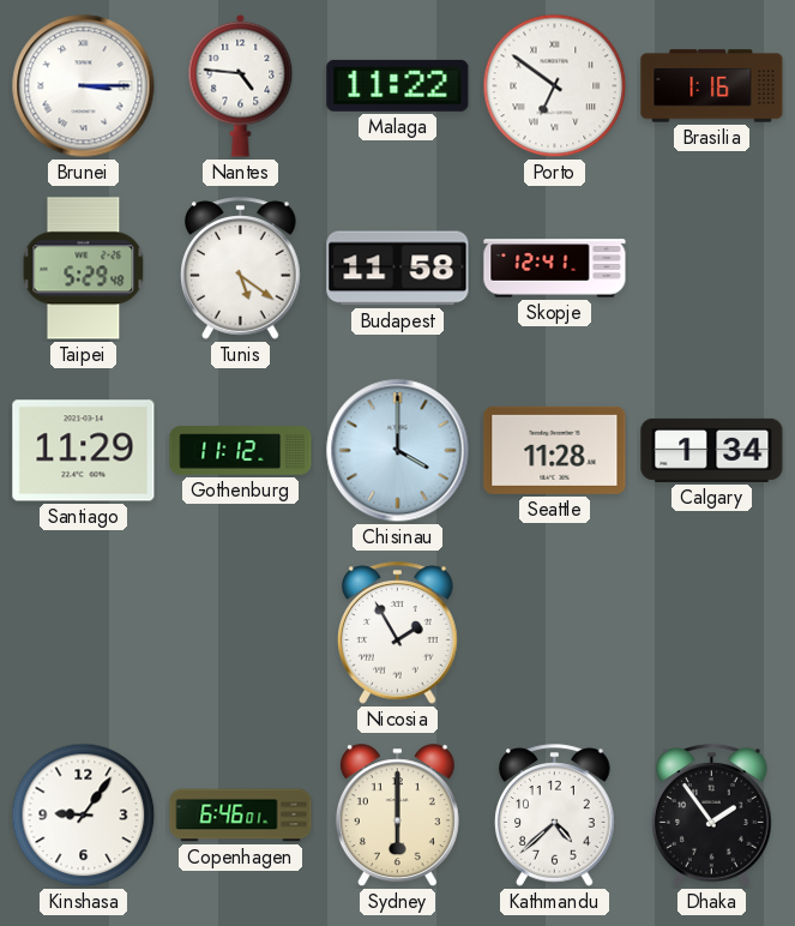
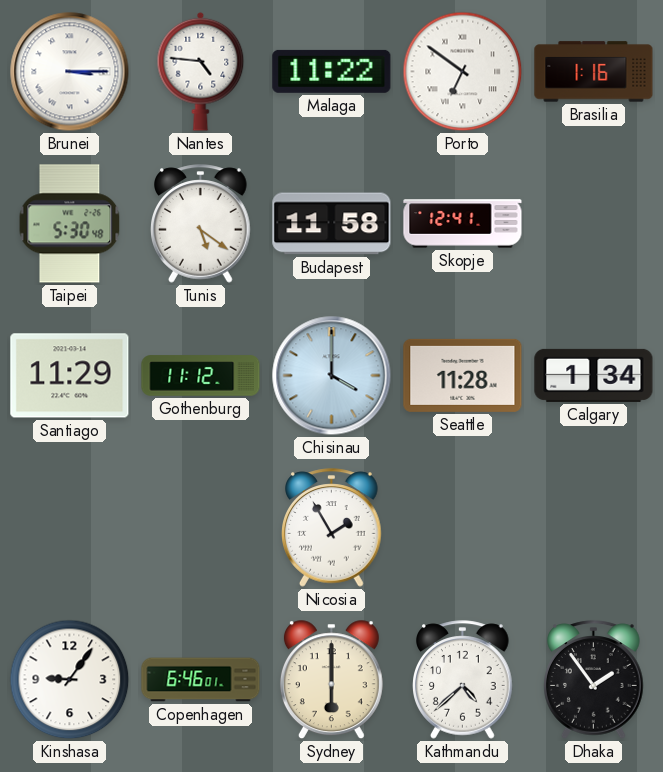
Taipei: 5:29 -> 5:30
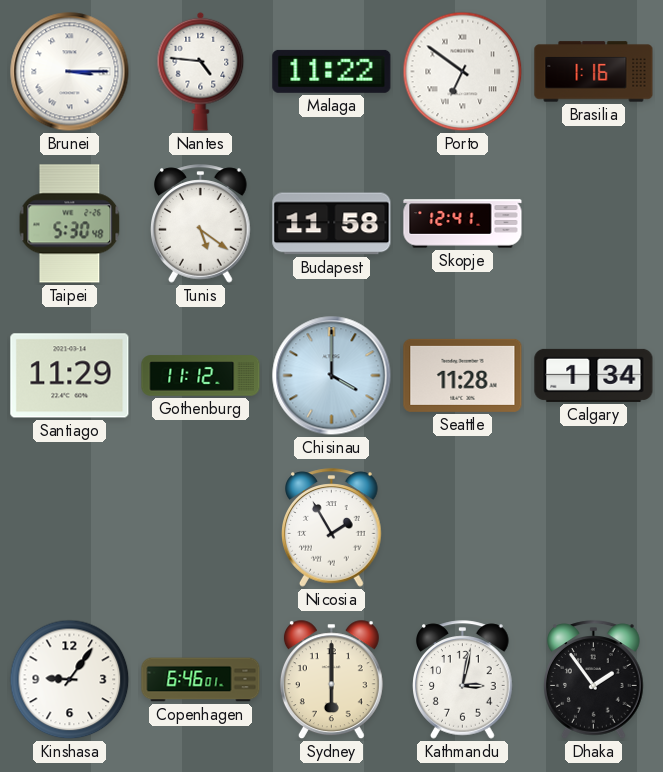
Kathmandu: 4:38 -> 3:02
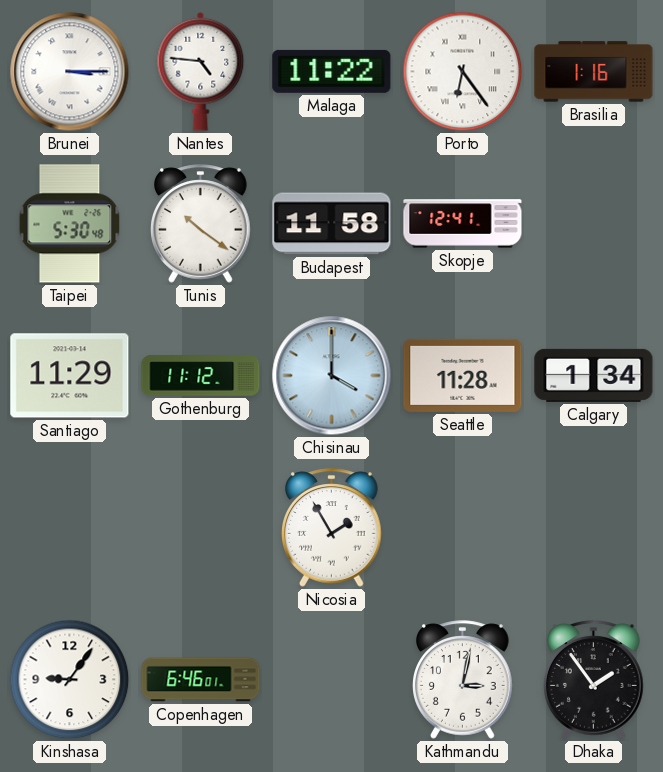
Porto: 6:51 -> 6:24
Tunis: 5:21 -> 10:21
Sydney: 6:00 -> none
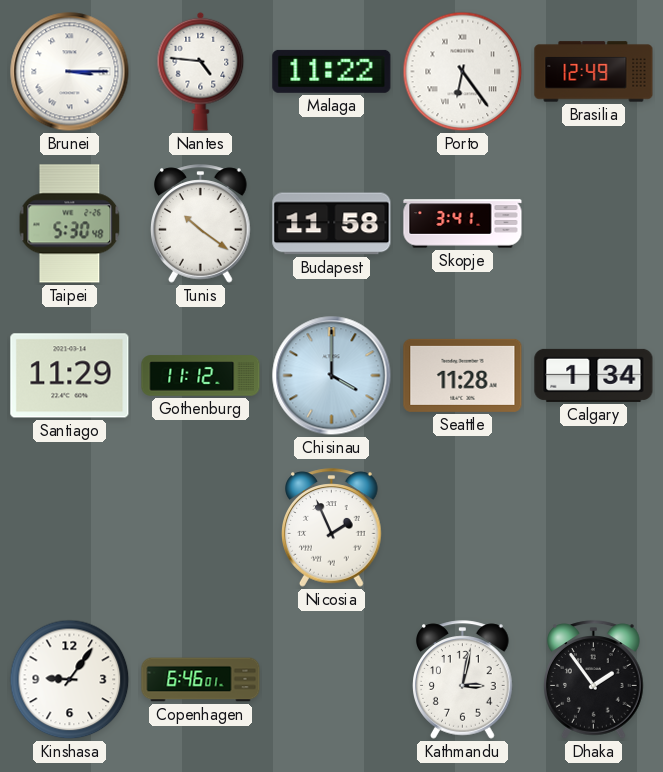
Brasilia: 1:16 -> 12:49
Skopje: 12:41 -> 3:41
Nicosia: 1:55 -> 1:56
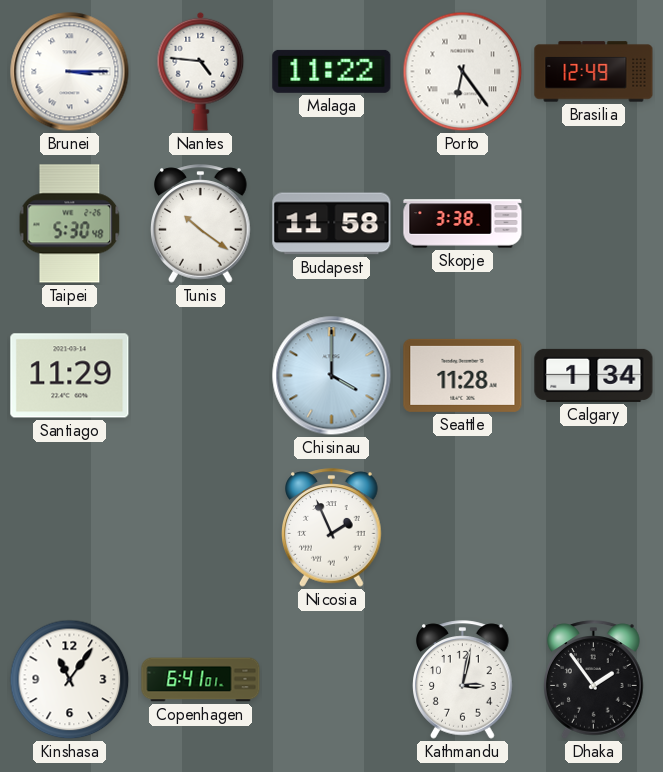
Skopje: 3:41 -> 3:38
Gothenburg: 11:12 -> none
Kinshasa: 9:06 -> 11:06
Copenhagen: 6:46 -> 6:41
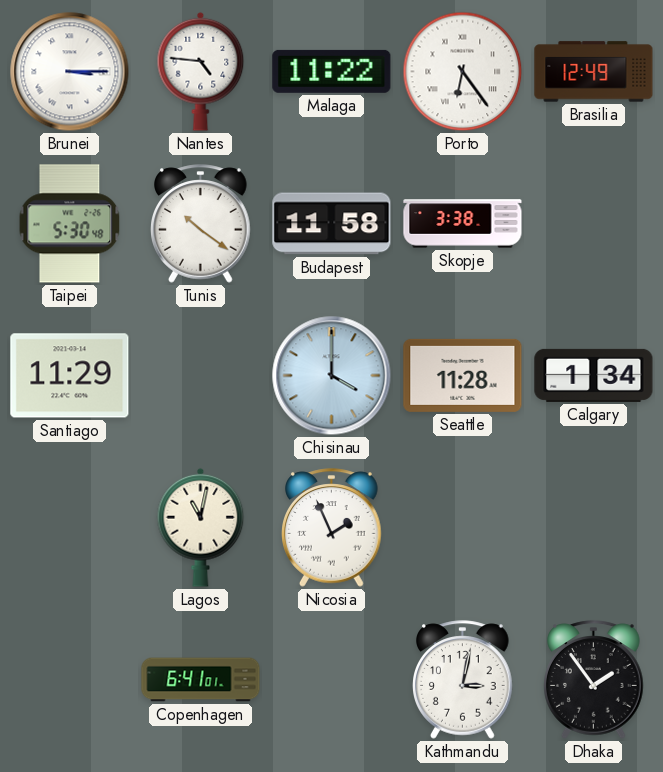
Lagos: none -> 11:02
Kinshasa: 11:06 -> none
